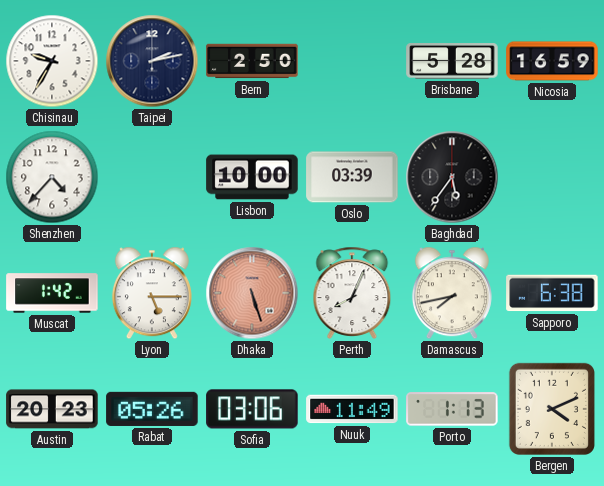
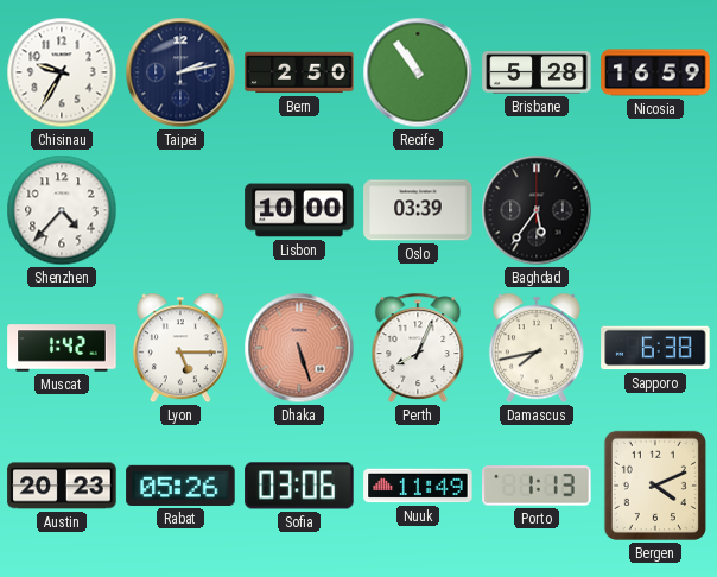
Recife: none -> 10:54
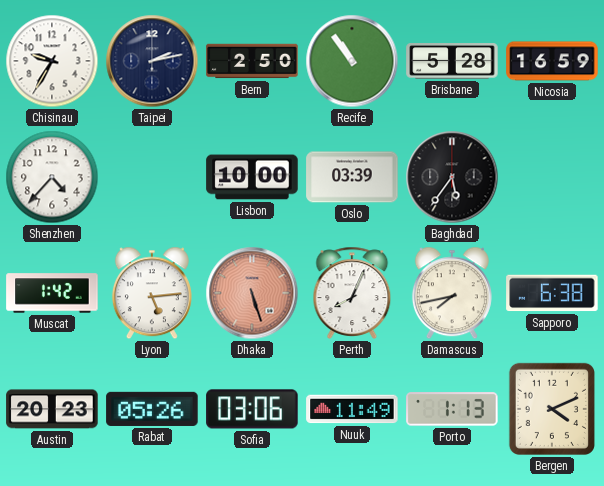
Lyon: 5:15 -> 5:14
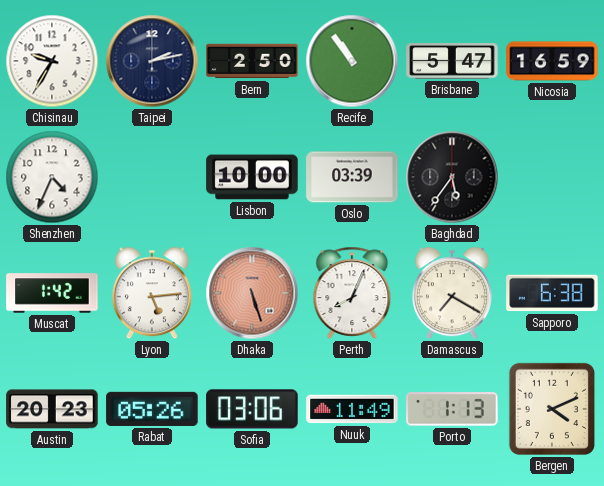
Brisbane: 5:28 -> 5:47
Shenzhen: 4:37 -> 4:34
Damascus: 7:43 -> 7:20
